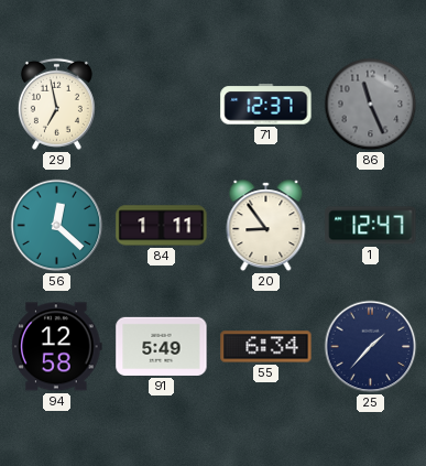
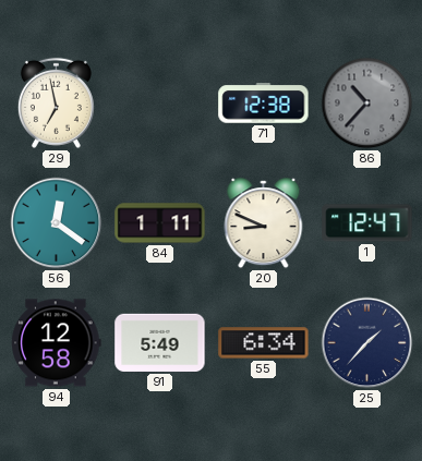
71: 12:37 -> 12:38
86: 11:26 -> 10:37
56: 12:22 -> 12:21
20: 8:54 -> 8:49
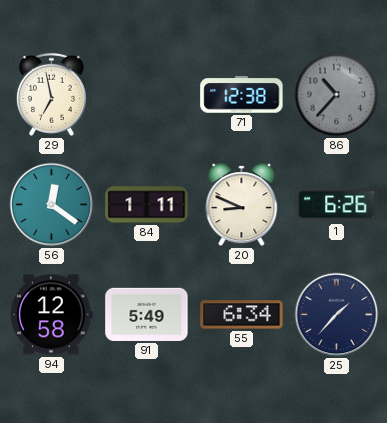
1: 12:47 -> 6:26
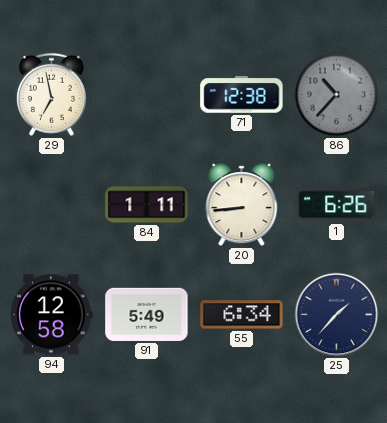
56: 12:21 -> none
20: 8:49 -> 8:44
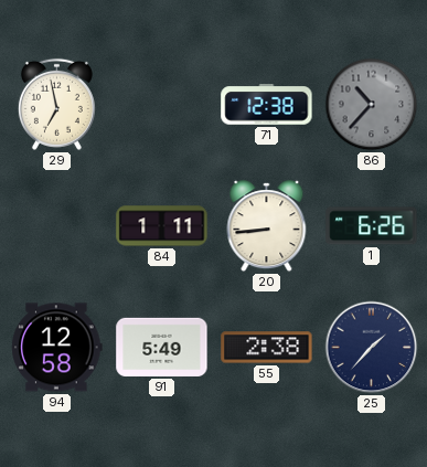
55: 6:34 -> 2:38
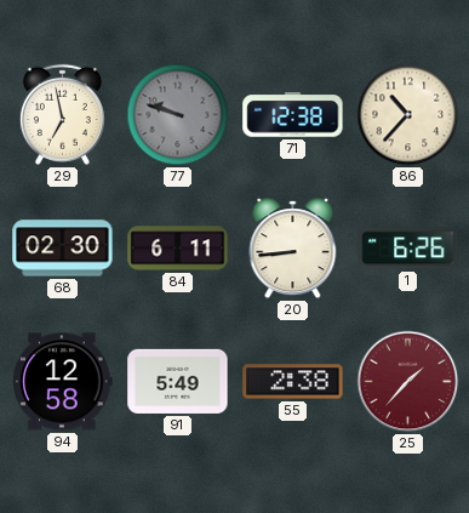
77: none -> 9:48
86 dial: grey -> cream
68: none -> 02:30
84: 1:11 -> 6:11
25 dial: navy -> burgundy
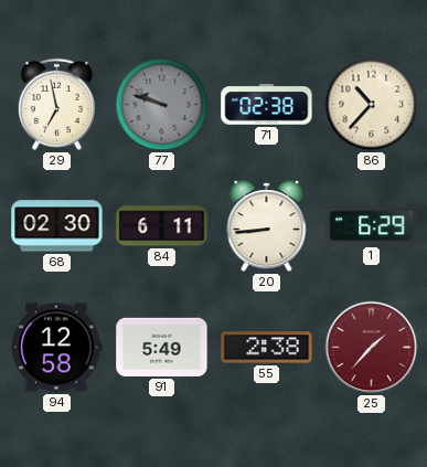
71: 12:38 -> 02:38
1: 6:26 -> 6:29
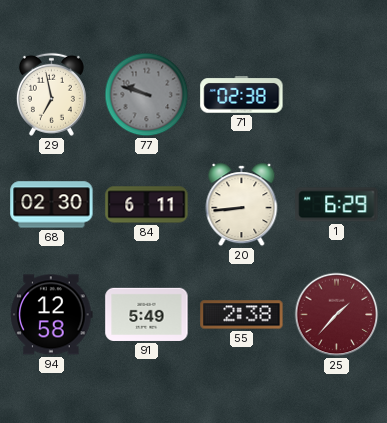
86: 10:37 -> none
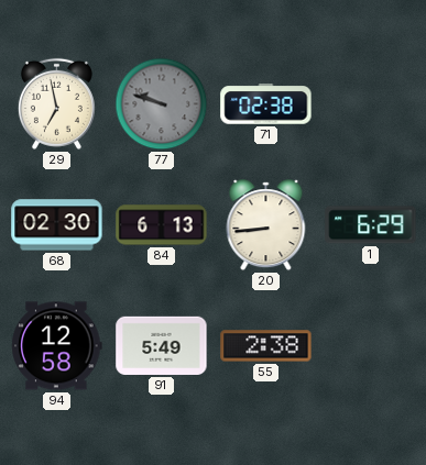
84: 6:11 -> 6:13
25: 1:37 -> none
